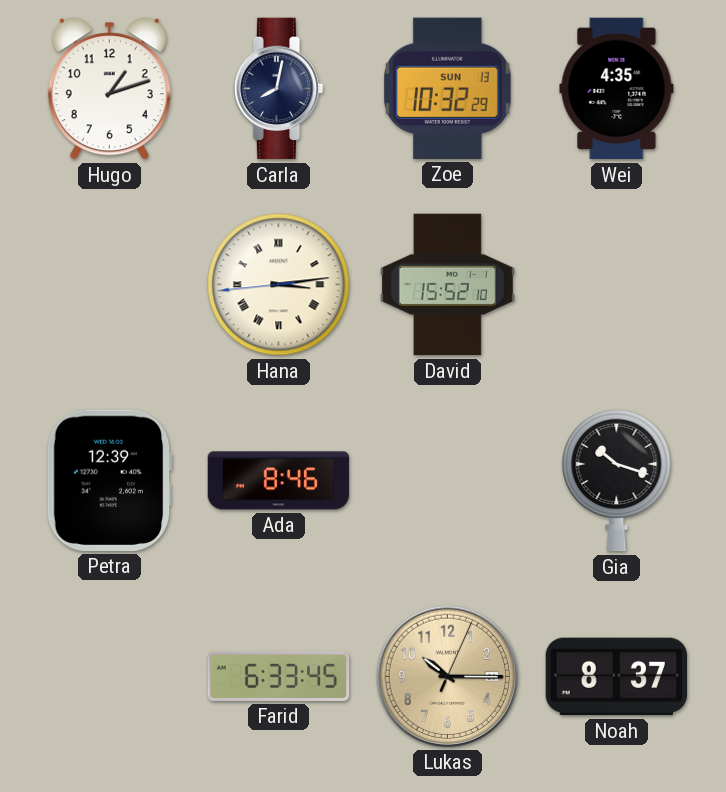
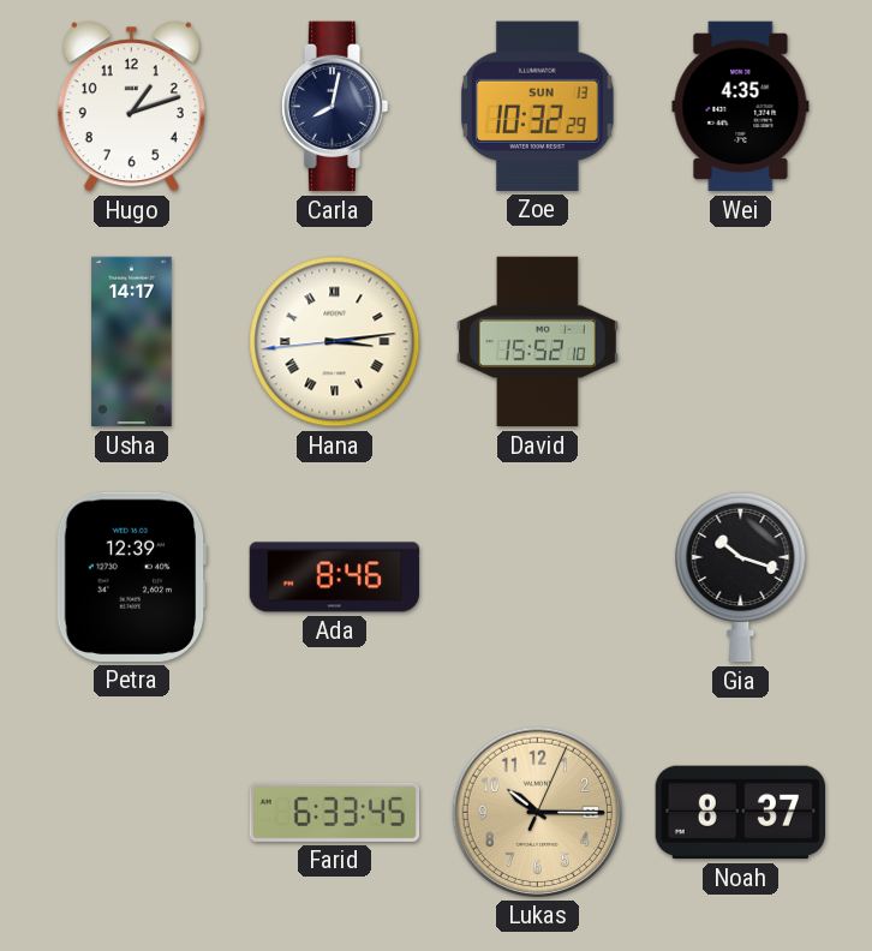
Usha: none -> 14:17
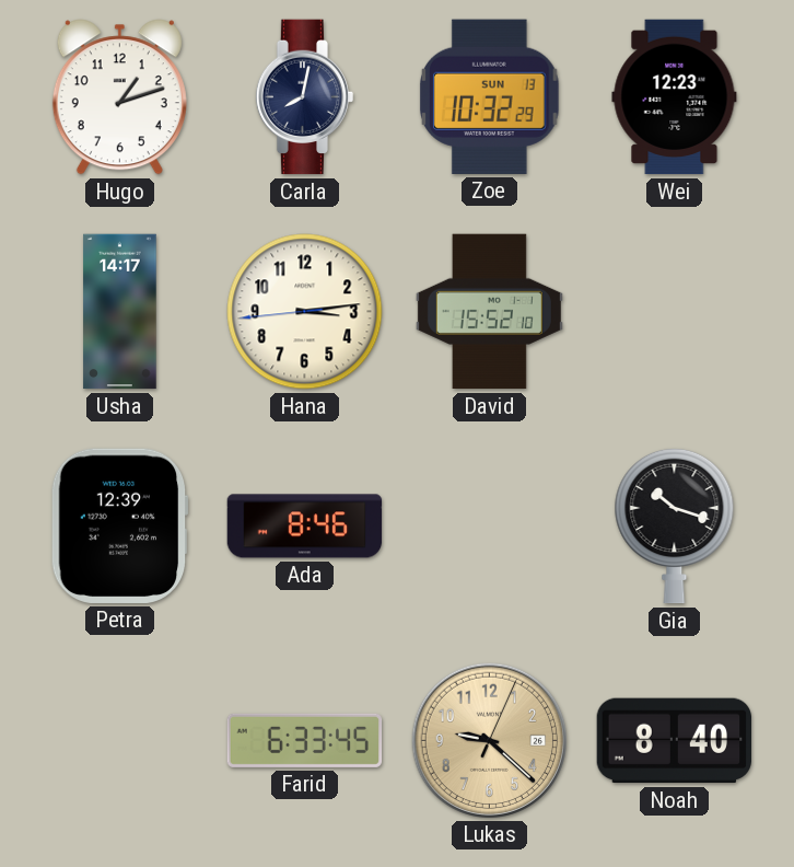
Wei: 4:35 -> 12:23
Hana numerals: Roman -> Arabic
Lukas: 10:15 -> 9:22
Noah: 8:37 -> 8:40
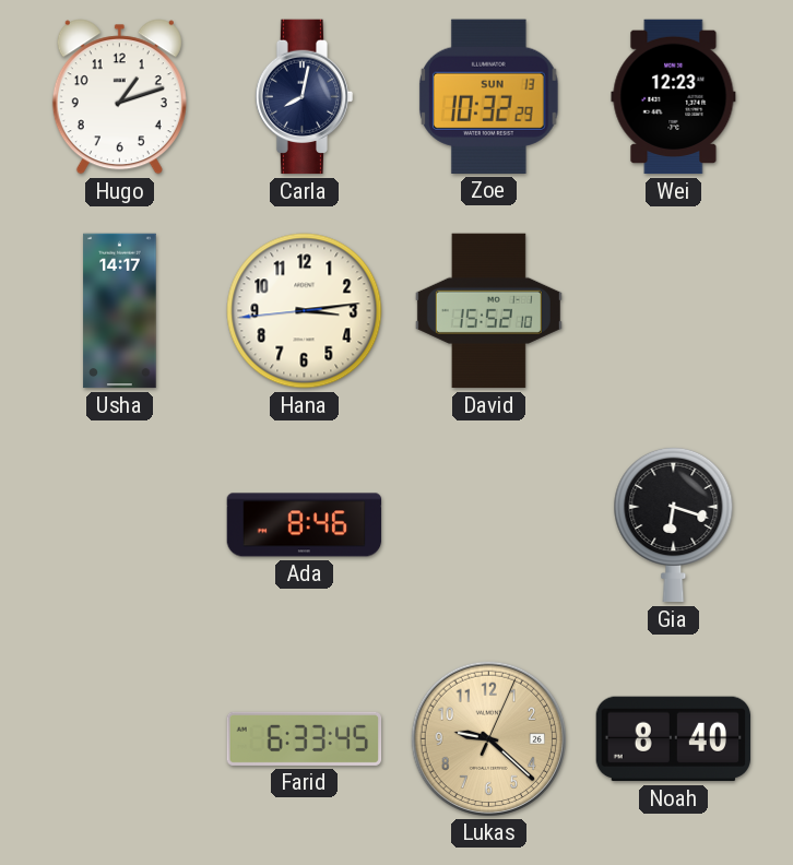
Petra: 12:39 -> none
Gia: 10:18 -> 6:18
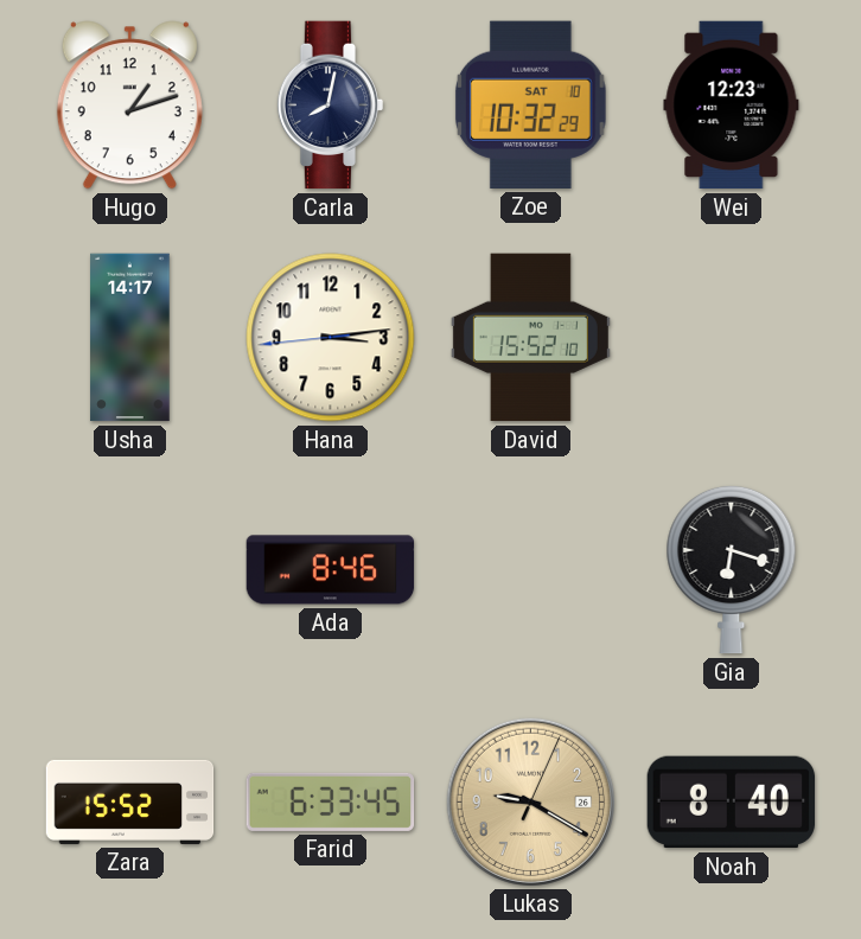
Zoe date: SUN 13 -> SAT 10
Zara: none -> 15:52
Lukas: 9:22 -> 9:20
